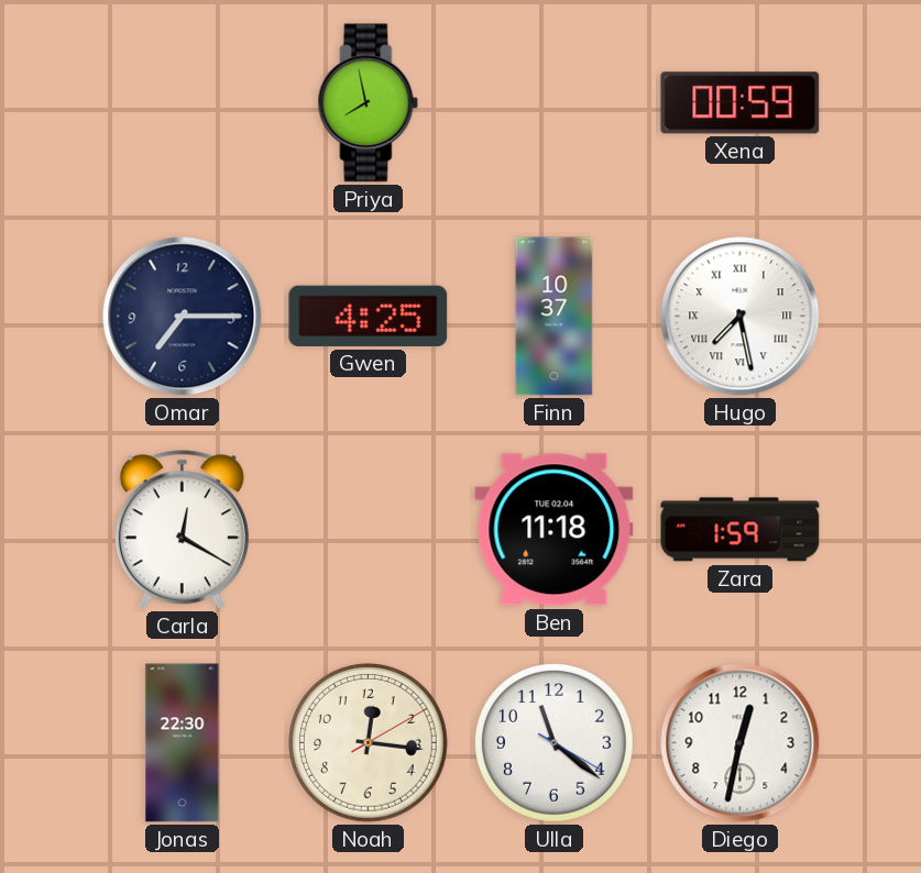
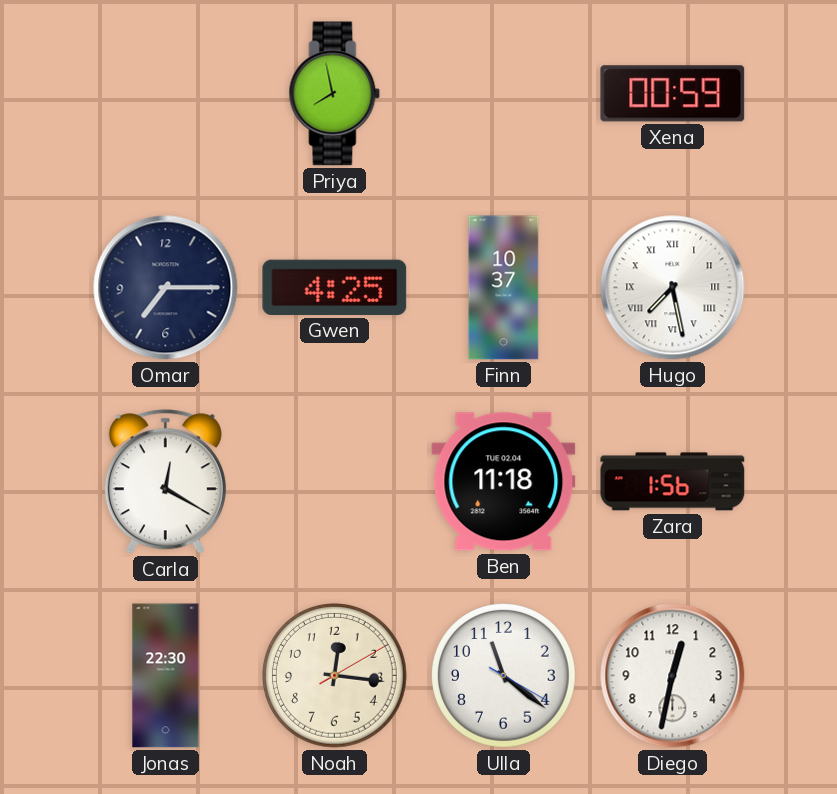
Zara: 1:59 -> 1:56
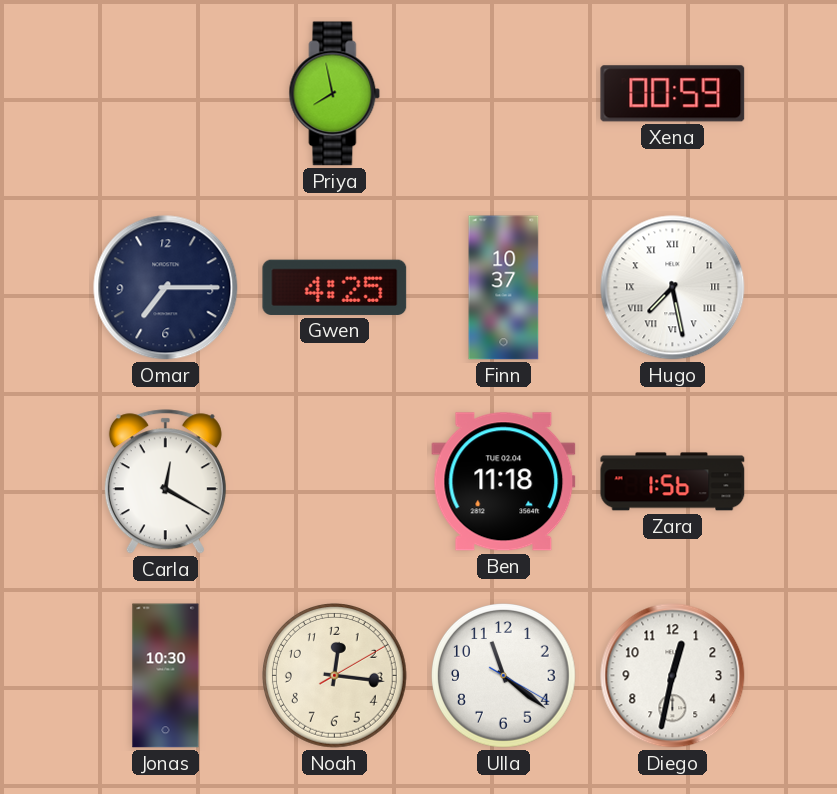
Jonas: 22:30 -> 10:30
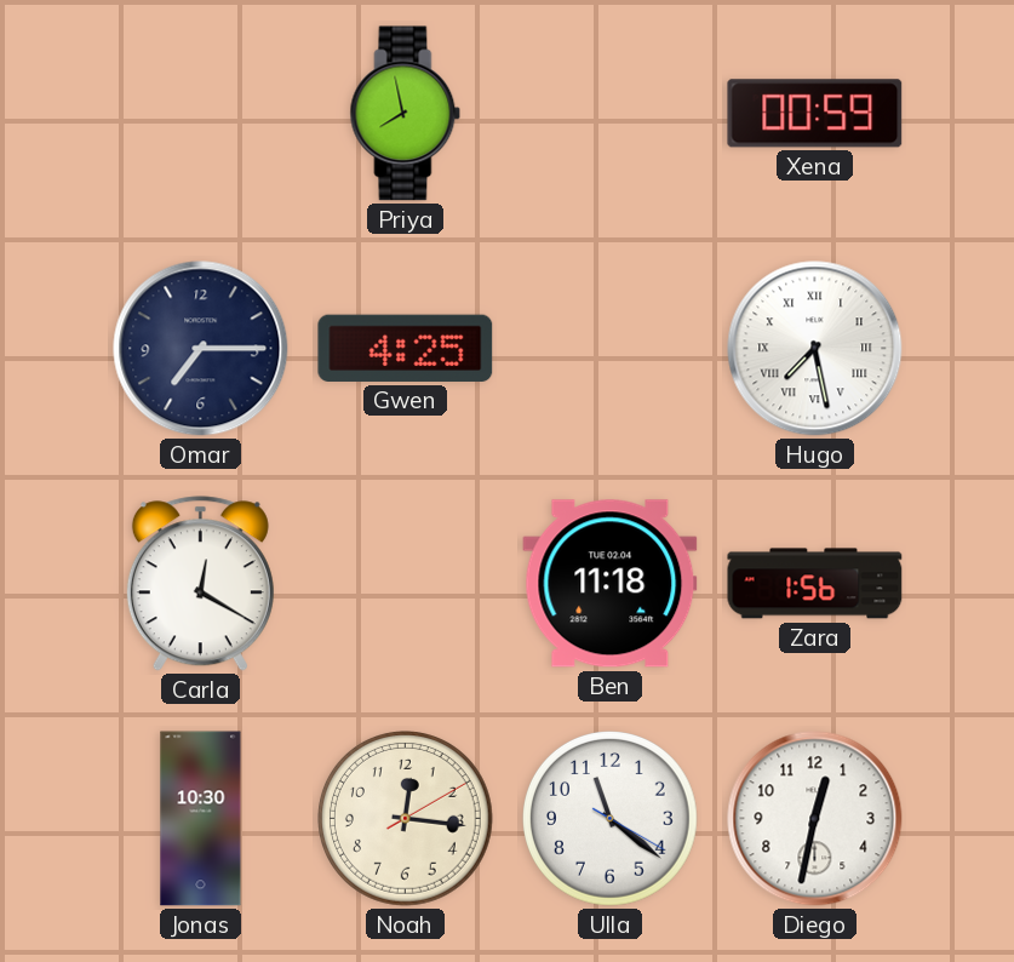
Finn: 10:37 -> none
